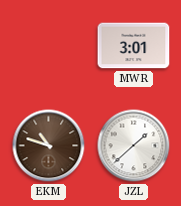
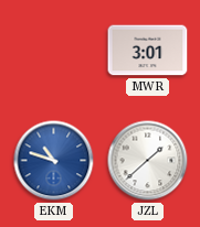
EKM dial: brown -> blue
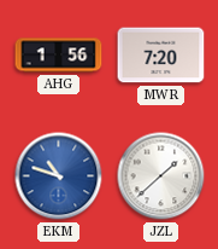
AHG: none -> 1:56
MWR: 3:01 -> 7:20
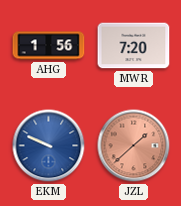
EKM: 10:48 -> 9:49
JZL dial: white -> salmon
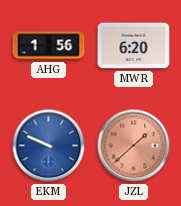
MWR: 7:20 -> 6:20
